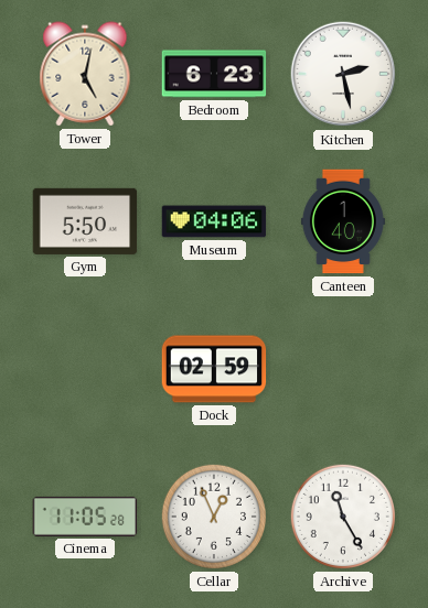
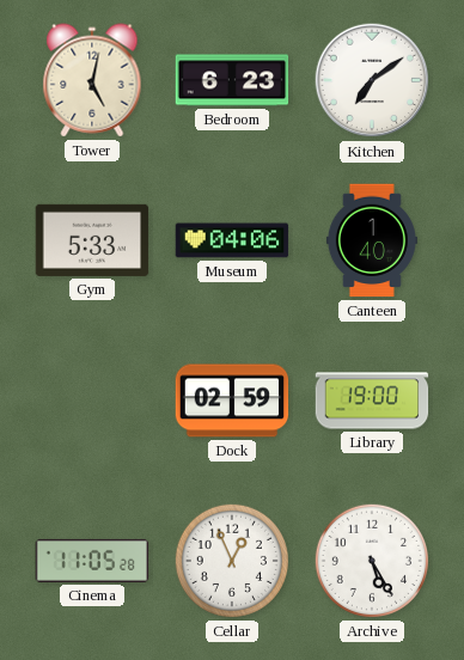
Kitchen: 2:28 -> 7:09
Gym: 5:50 -> 5:33
Library: none -> 19:00
Archive: 11:25 -> 5:25
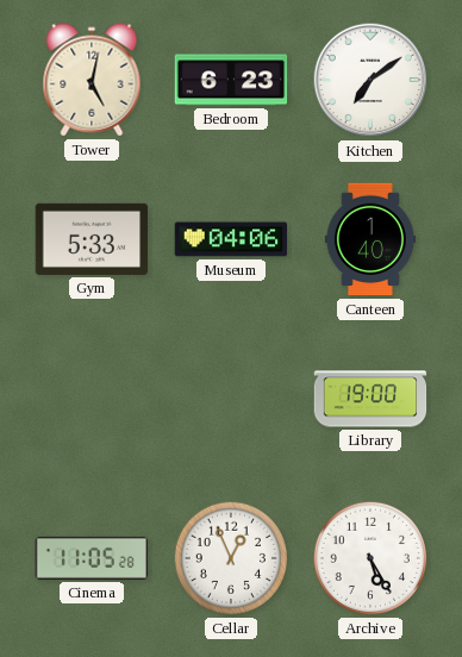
Dock: 02:59 -> none
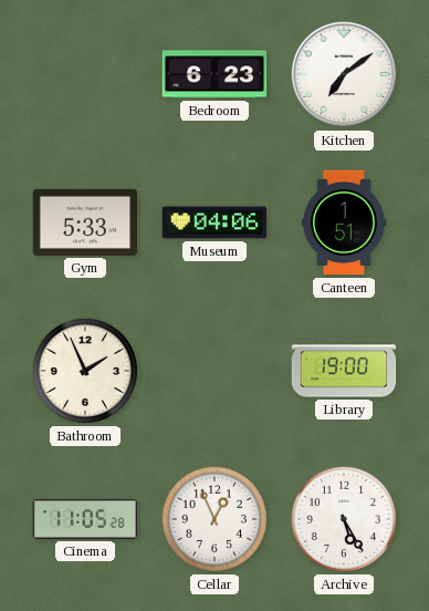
Tower: 5:02 -> none
Canteen: 1:40 -> 1:51
Bathroom: none -> 1:56
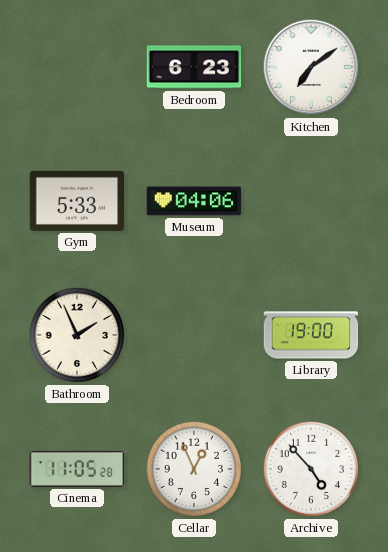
Canteen: 1:51 -> none
Archive: 5:25 -> 4:53
